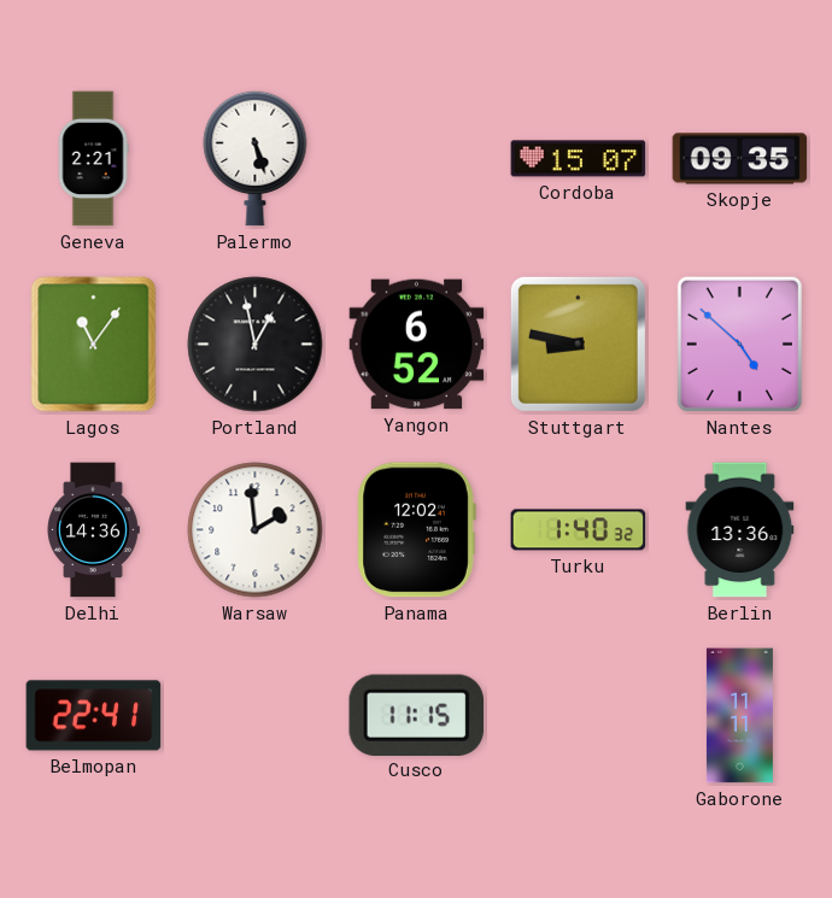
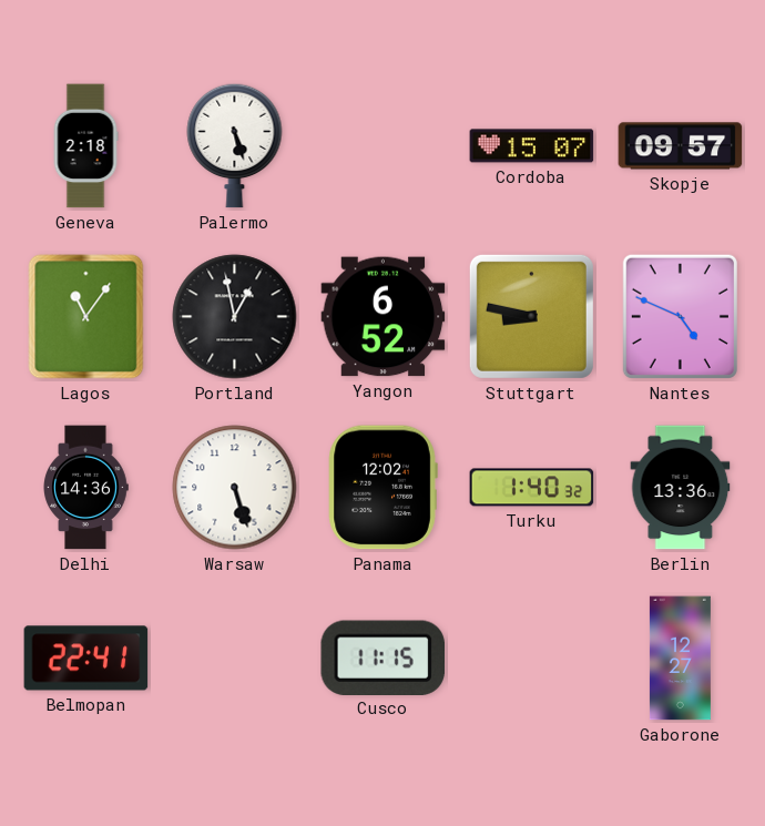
Geneva: 2:21 -> 2:18
Skopje: 09:35 -> 09:57
Nantes: 4:52 -> 4:49
Warsaw: 1:59 -> 5:27
Gaborone: 11:11 -> 12:27
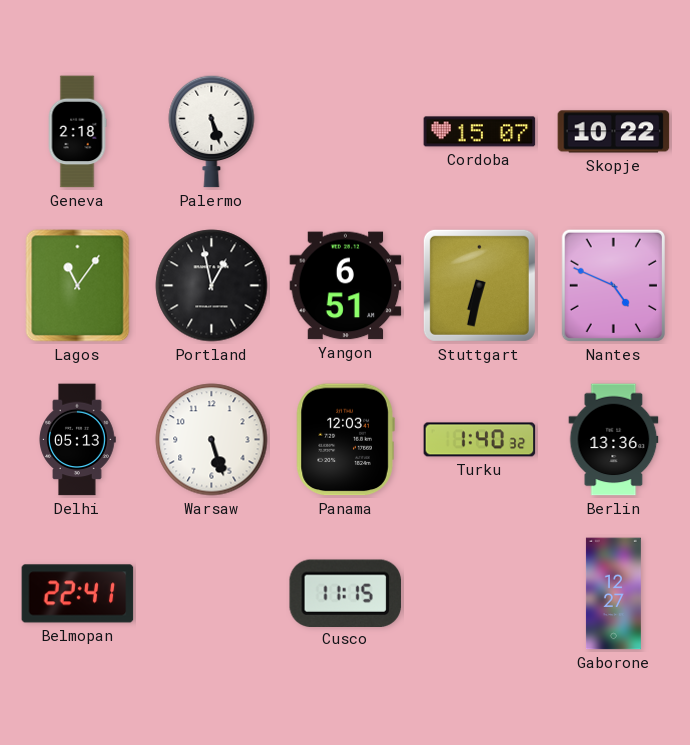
Skopje: 09:57 -> 10:22
Yangon: 6:52 -> 6:51
Stuttgart: 8:47 -> 6:32
Delhi: 14:36 -> 05:13
Panama: 12:02 -> 12:03
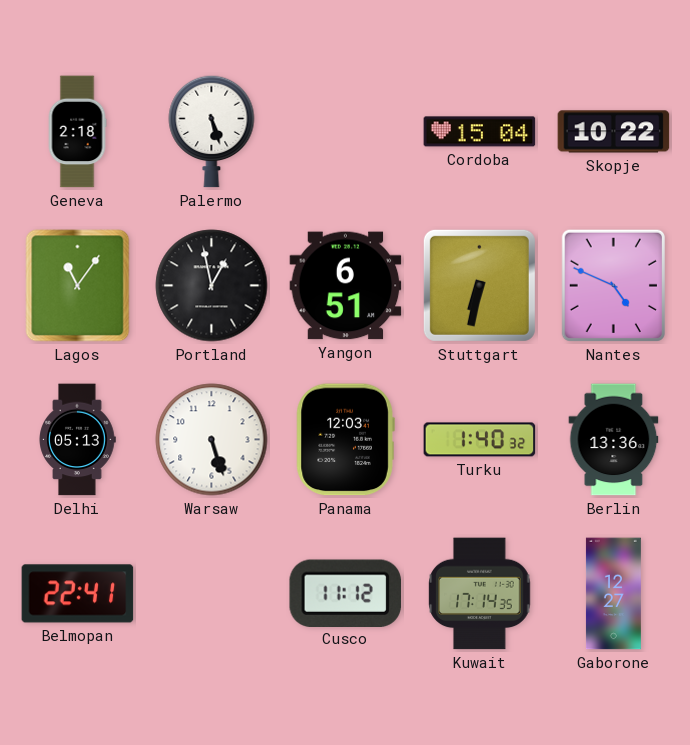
Cordoba: 15:07 -> 15:04
Cusco: 11:15 -> 11:12
Kuwait: none -> 17:14
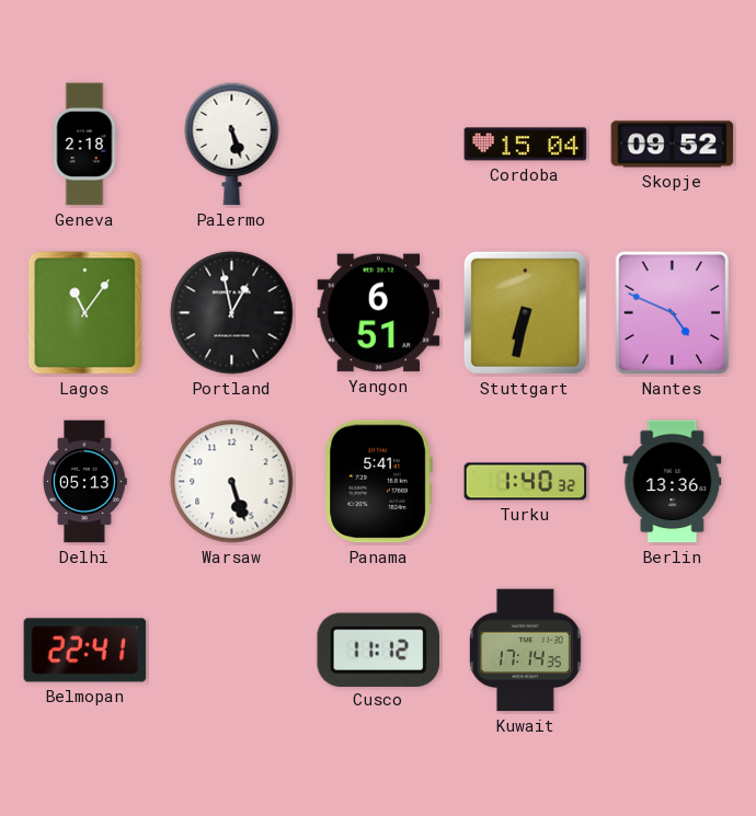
Skopje: 10:22 -> 09:52
Panama: 12:03 -> 5:41
Gaborone: 12:27 -> none
